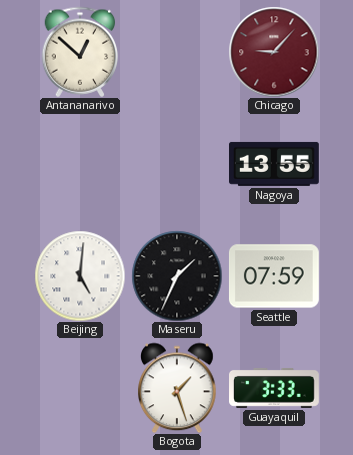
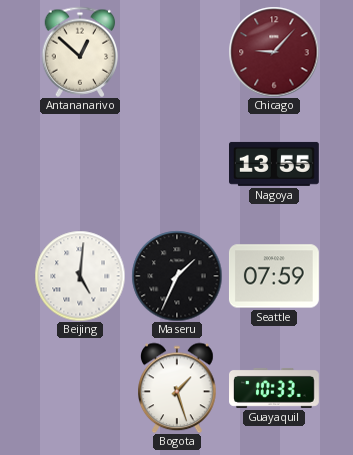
Guayaquil: 3:33 -> 10:33
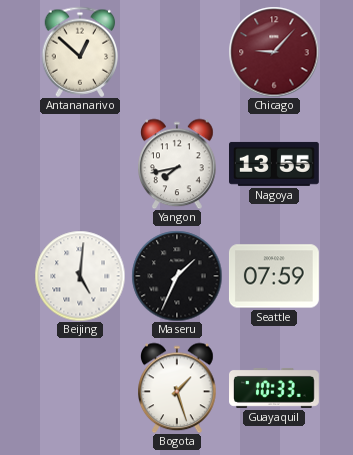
Yangon: none -> 7:43
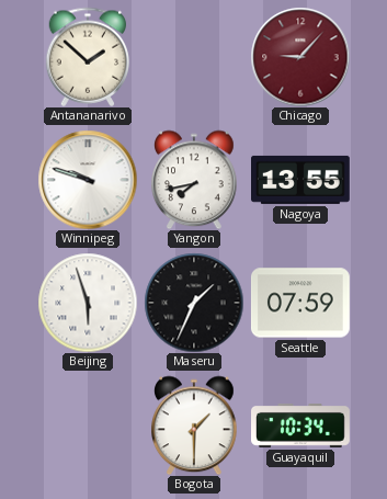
Antananarivo: 12:52 -> 1:52
Winnipeg: none -> 9:48
Beijing: 5:01 -> 5:57
Bogota: 1:27 -> 1:30
Guayaquil: 10:33 -> 10:34
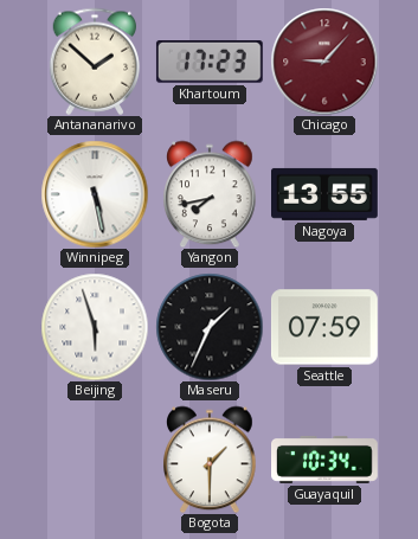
Khartoum: none -> 17:23
Winnipeg: 9:48 -> 5:28
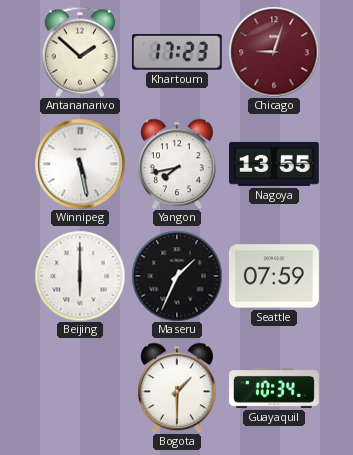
Chicago: 9:07 -> 9:03
Beijing: 5:57 -> 6:00
